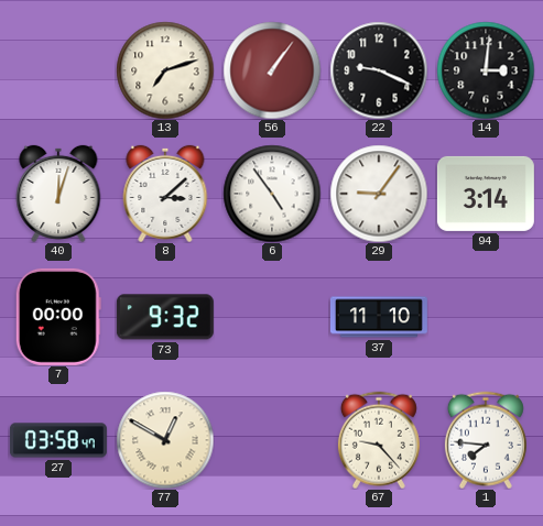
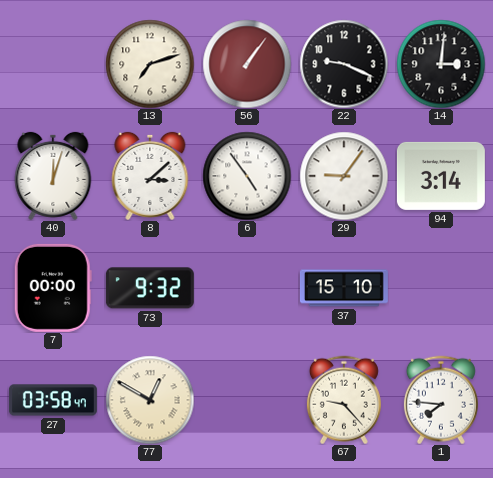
37: 11:10 -> 15:10
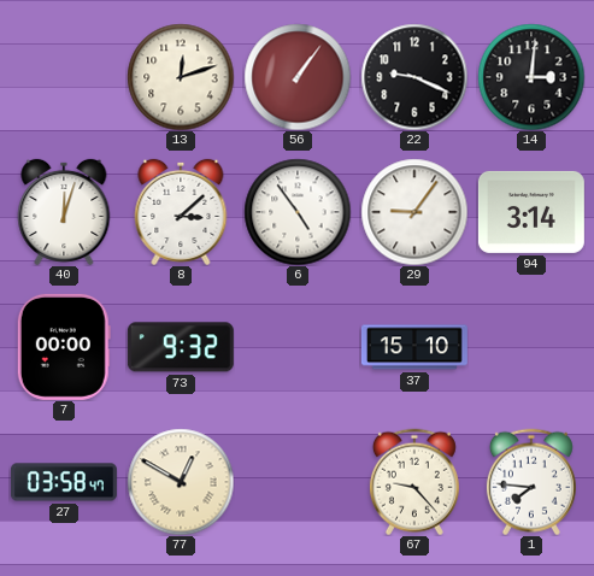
13: 7:12 -> 12:12
